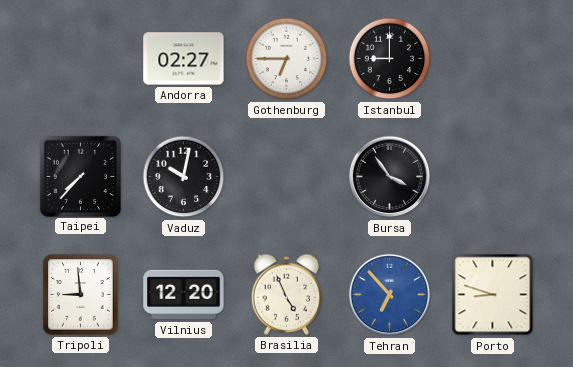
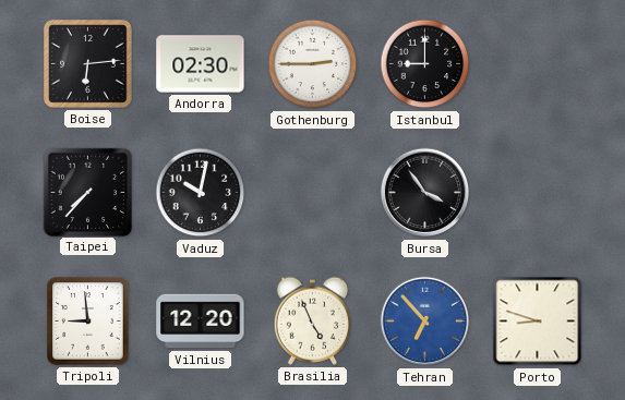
Boise: none -> 6:14
Andorra: 02:27 -> 02:30
Gothenburg: 6:45 -> 2:45
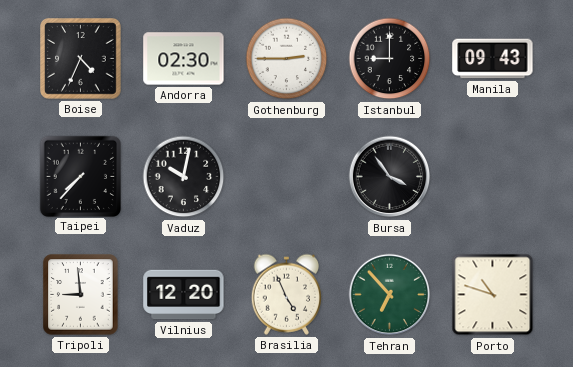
Boise: 6:14 -> 4:34
Manila: none -> 09:43
Tehran dial: blue -> green
Porto: 8:48 -> 10:48
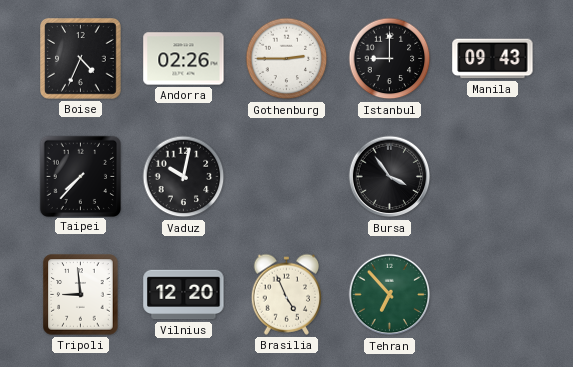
Andorra: 02:30 -> 02:26
Porto: 10:48 -> none
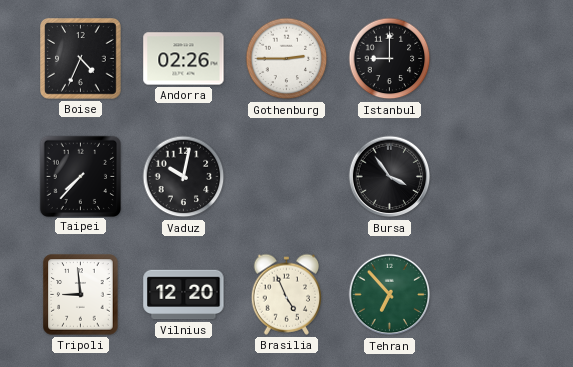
Manila: 09:43 -> none
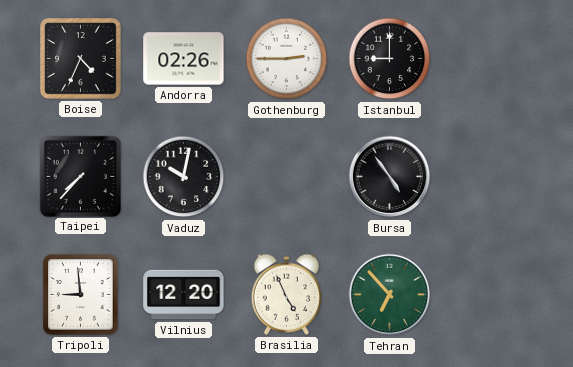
Bursa: 3:54 -> 4:54
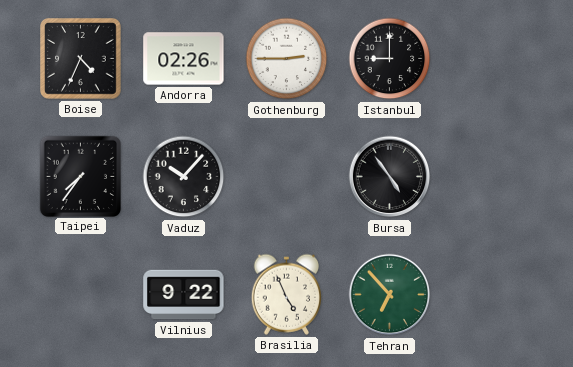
Taipei: 7:37 -> 7:36
Vaduz: 10:02 -> 10:07
Tripoli: 8:59 -> none
Vilnius: 12:20 -> 9:22
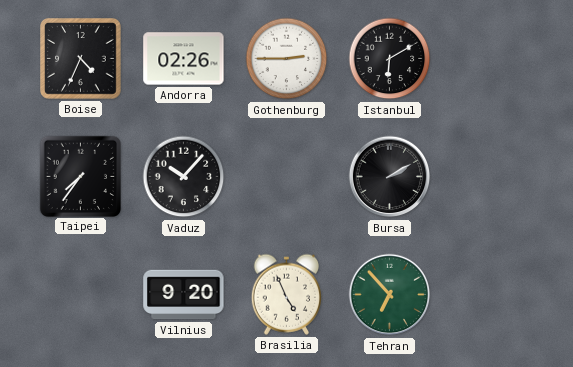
Istanbul: 9:00 -> 6:10
Bursa: 4:54 -> 2:10
Vilnius: 9:22 -> 9:20
